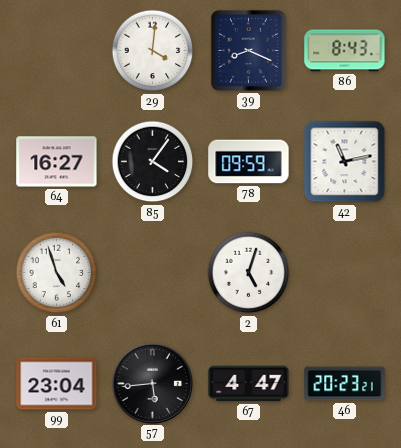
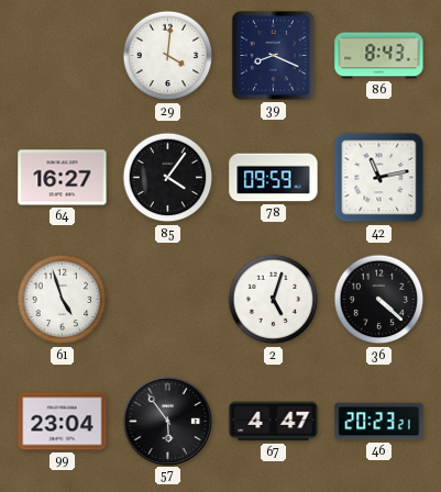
36: none -> 4:22
57: 5:44 -> 5:54
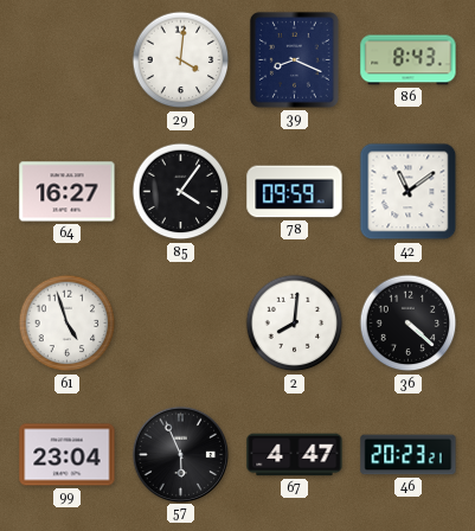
42: 11:13 -> 11:09
2: 5:03 -> 8:01
57: 5:54 -> 5:56
